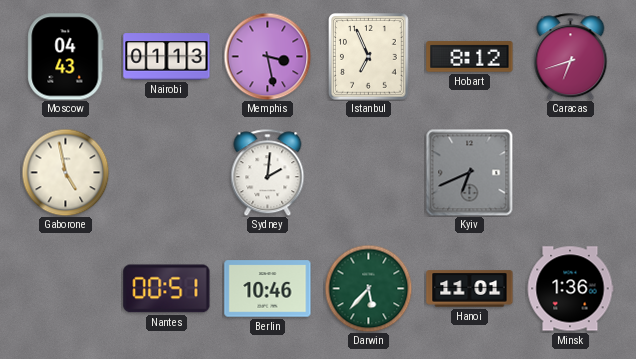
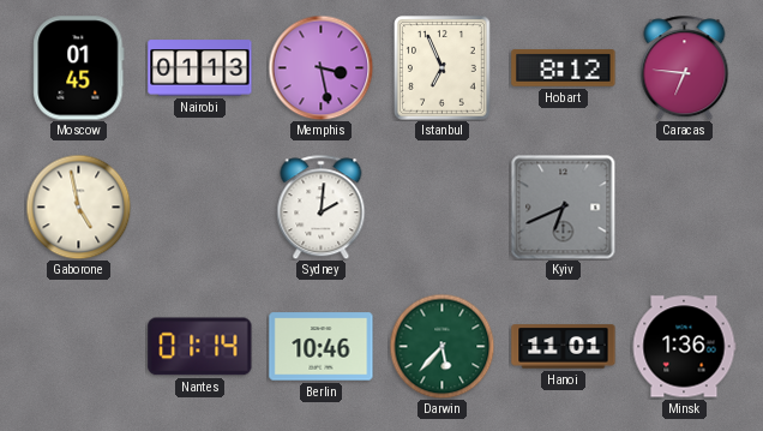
Moscow: 04:43 -> 01:45
Caracas: 6:42 -> 6:46
Nantes: 00:51 -> 01:14
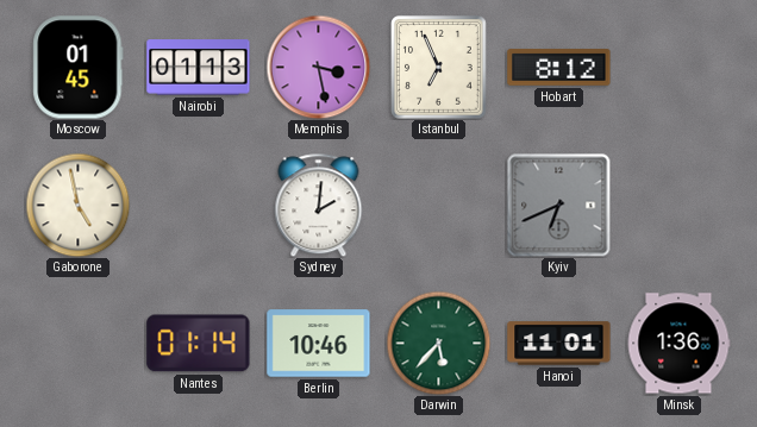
Caracas: 6:46 -> none
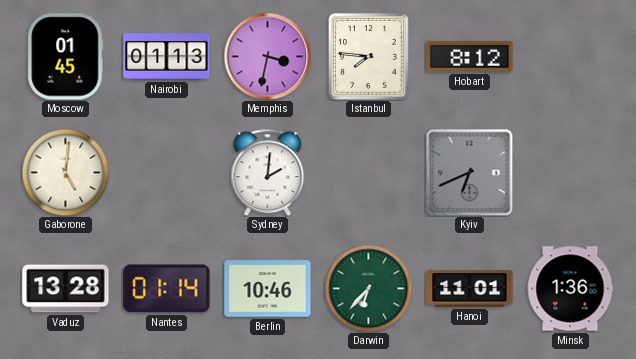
Memphis: 3:28 -> 3:32
Istanbul: 6:56 -> 7:46
Gaborone: 4:58 -> 5:01
Vaduz: none -> 13:28
Darwin: 5:37 -> 6:37
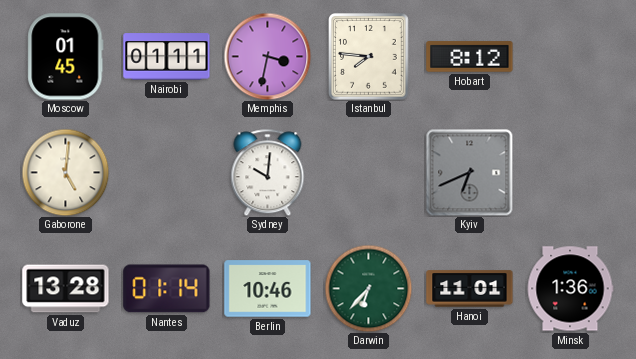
Nairobi: 01:13 -> 01:11
Sydney: 2:01 -> 10:01
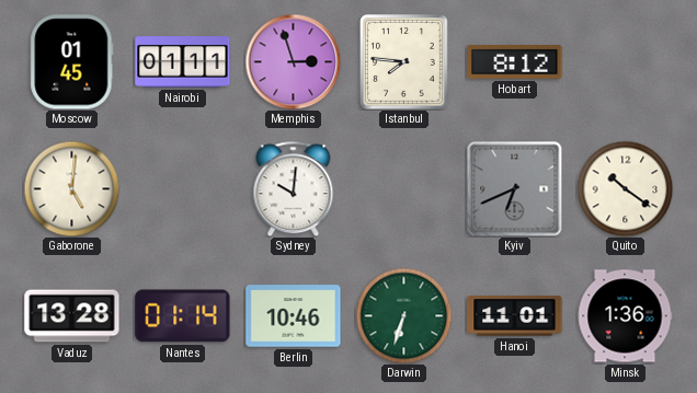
Memphis: 3:32 -> 2:57
Quito: none -> 10:21
Darwin: 6:37 -> 6:33
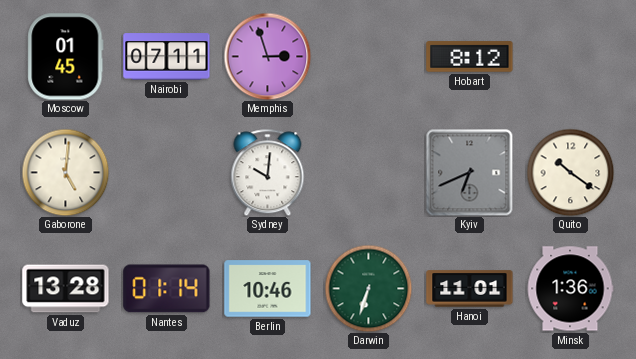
Nairobi: 01:11 -> 07:11
Istanbul: 7:46 -> none
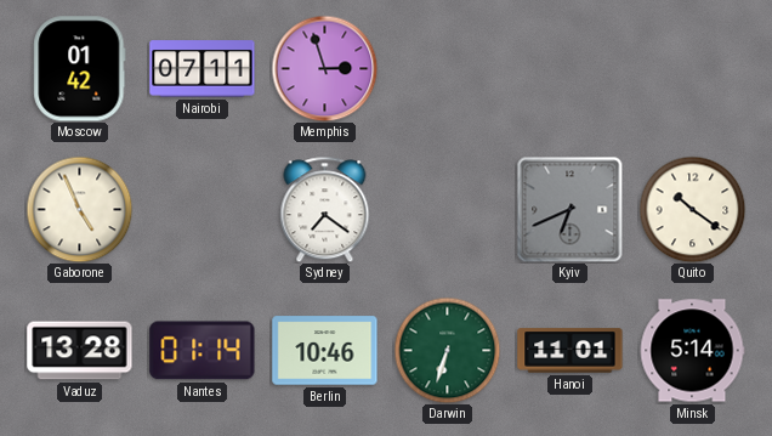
Moscow: 01:45 -> 01:42
Hobart: 8:12 -> none
Gaborone: 5:01 -> 4:56
Sydney: 10:01 -> 7:21
Minsk: 1:36 -> 5:14
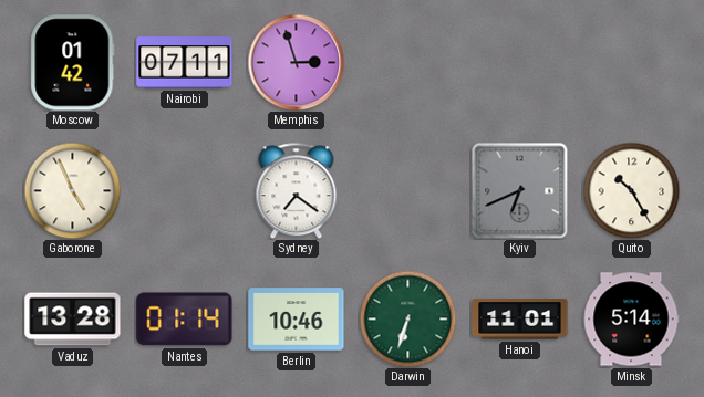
Quito: 10:21 -> 10:25
